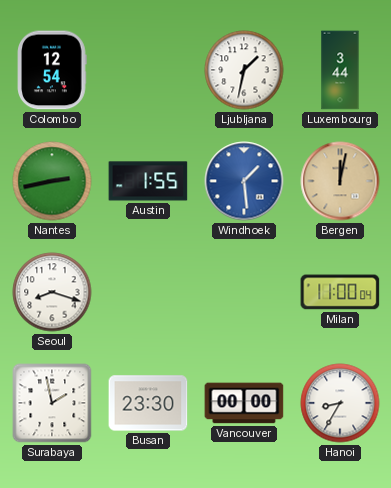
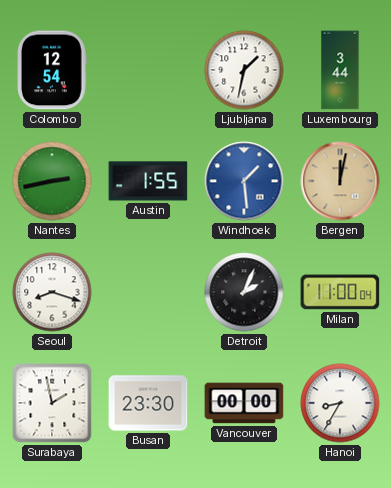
Detroit: none -> 2:04
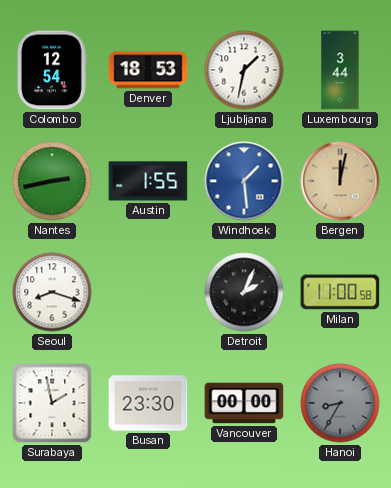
Denver: none -> 18:53
Milan: 11:00:04 -> 11:00:58
Hanoi dial: white -> grey
